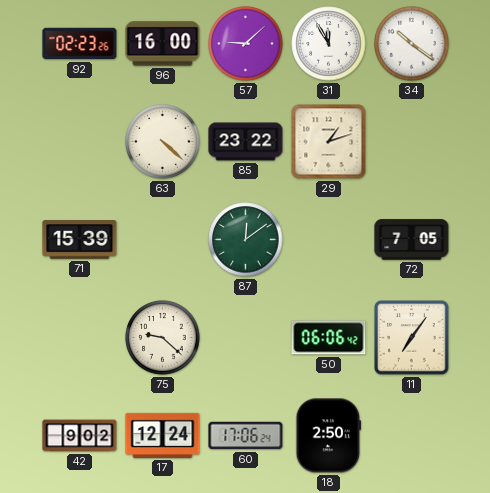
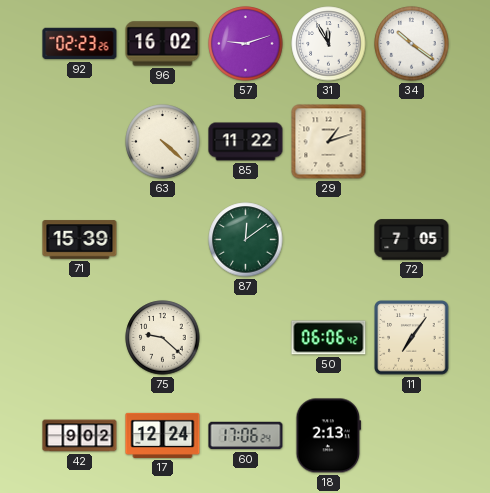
96: 16:00 -> 16:02
57: 9:08 -> 9:12
85: 23:22 -> 11:22
18: 2:50 -> 2:13
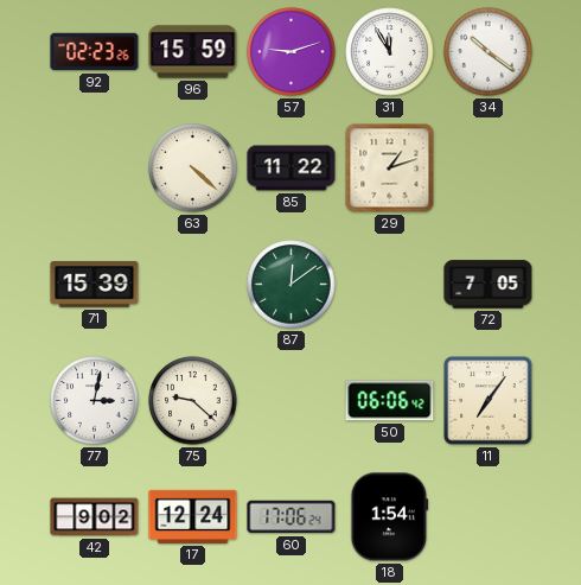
96: 16:02 -> 15:59
77: none -> 3:02
18: 2:13 -> 1:54
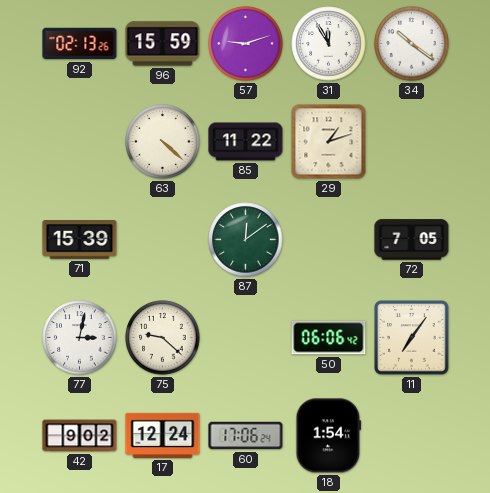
92: 02:23 -> 02:13
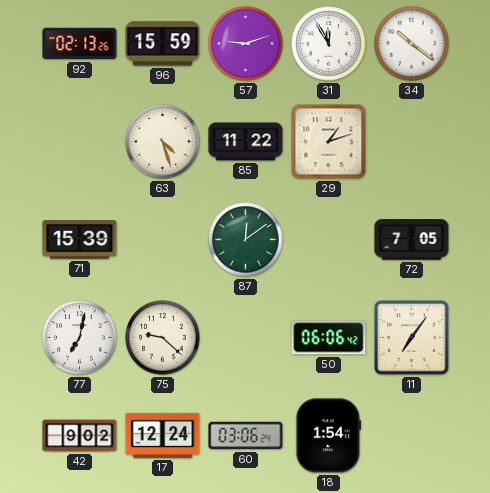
63: 4:22 -> 4:27
77: 3:02 -> 7:02
60: 17:06 -> 03:06
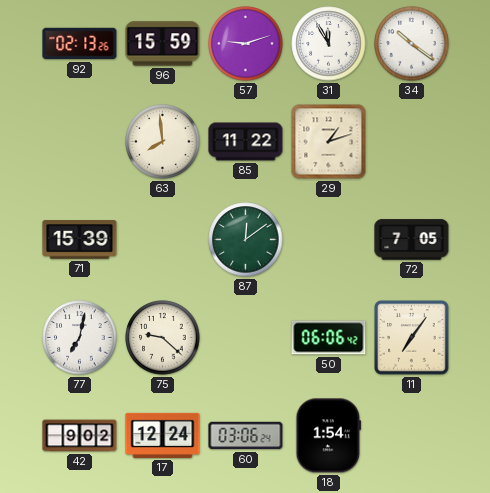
63: 4:27 -> 7:59
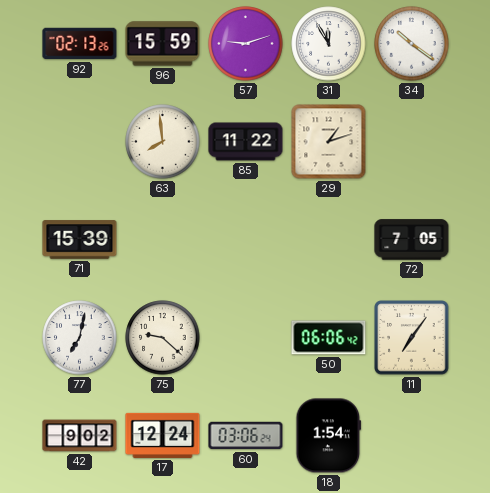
87: 12:09 -> none
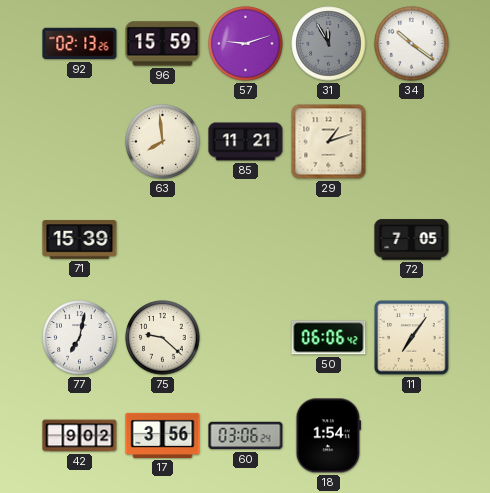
31 dial: white -> grey
85: 11:22 -> 11:21
17: 12:24 -> 3:56
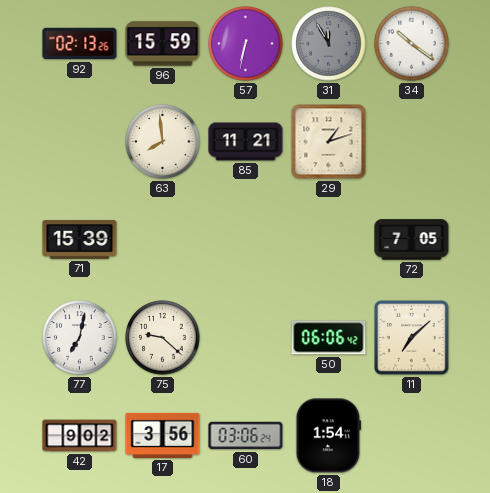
57: 9:12 -> 6:32
11: 7:06 -> 7:08
